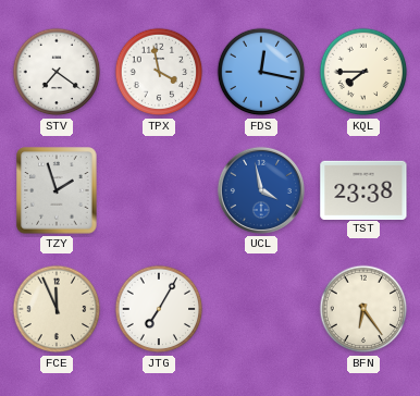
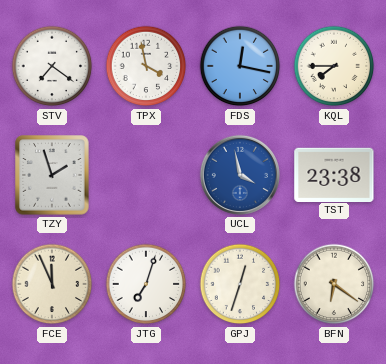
JTG: 7:05 -> 7:03
GPJ: none -> 12:33
BFN: 6:24 -> 6:21
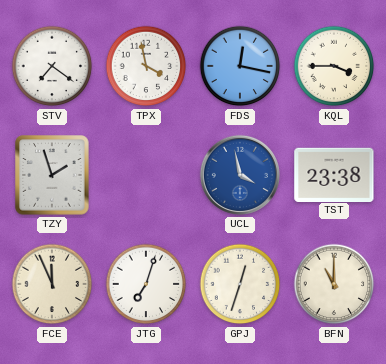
KQL: 7:45 -> 3:45
BFN: 6:21 -> 11:00
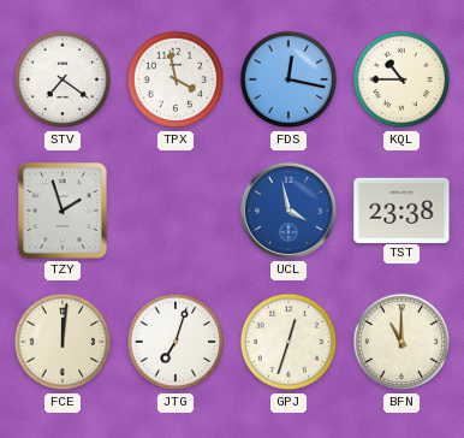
KQL: 3:45 -> 10:45
FCE: 11:56 -> 12:01
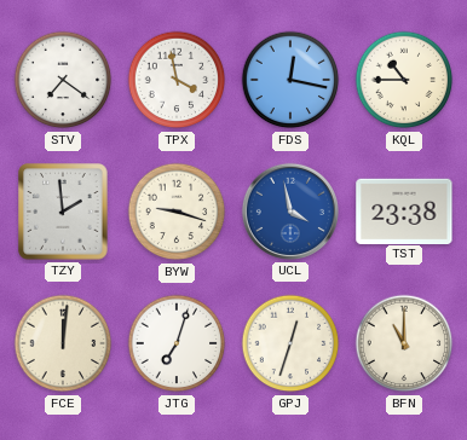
TZY: 1:57 -> 1:59
BYW: none -> 9:18
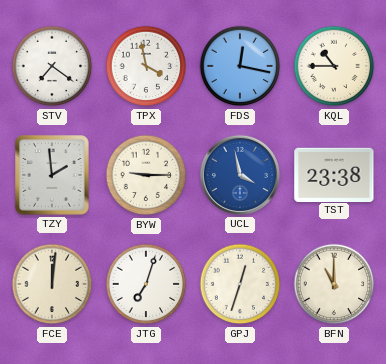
BYW: 9:18 -> 9:15
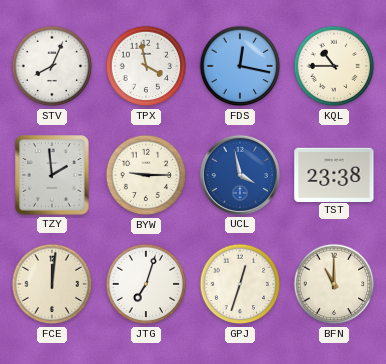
STV: 7:21 -> 8:04
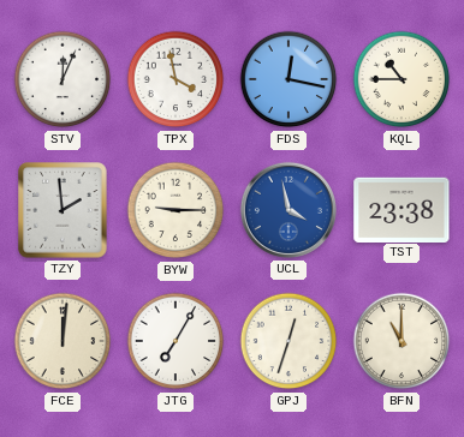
STV: 8:04 -> 12:04
JTG: 7:03 -> 7:05
